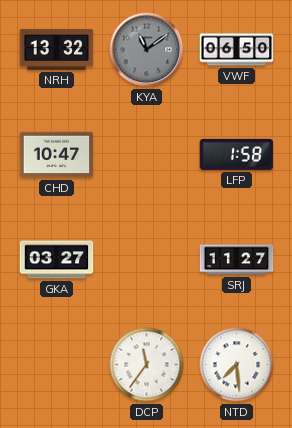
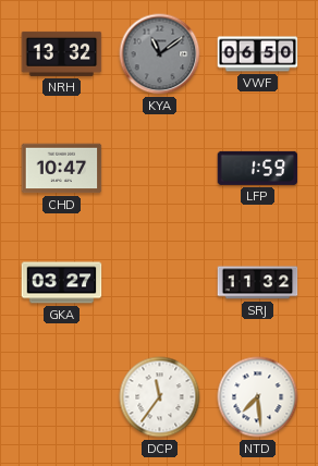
LFP: 1:58 -> 1:59
SRJ: 11:27 -> 11:32
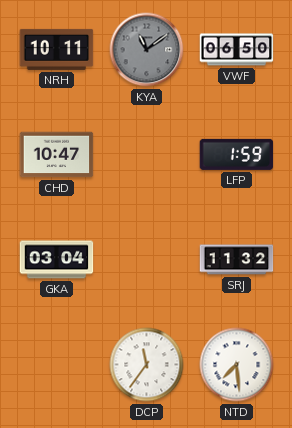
NRH: 13:32 -> 10:11
GKA: 03:27 -> 03:04
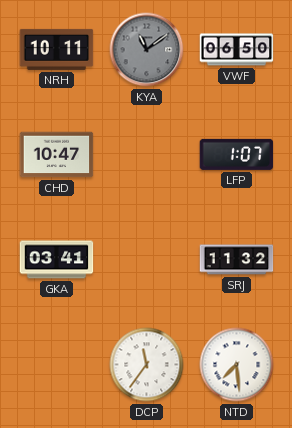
LFP: 1:59 -> 1:07
GKA: 03:04 -> 03:41
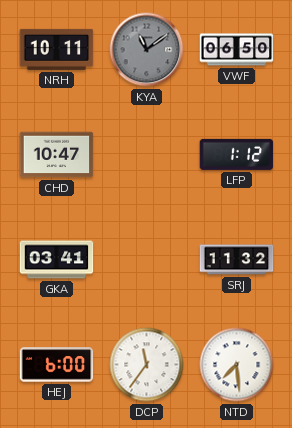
LFP: 1:07 -> 1:12
HEJ: none -> 6:00
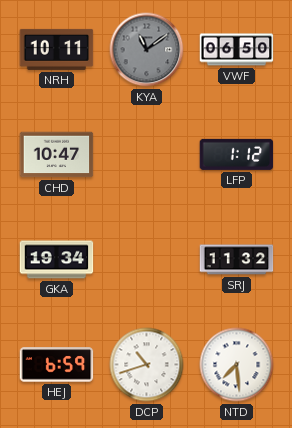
GKA: 03:41 -> 19:34
HEJ: 6:00 -> 6:59
DCP: 11:36 -> 10:42
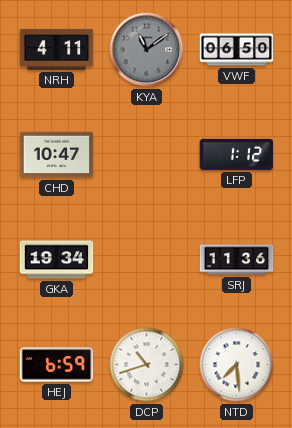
NRH: 10:11 -> 4:11
SRJ: 11:32 -> 11:36
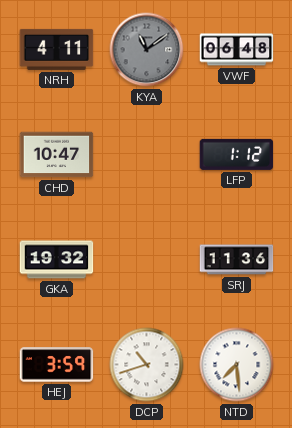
VWF: 06:50 -> 06:48
GKA: 19:34 -> 19:32
HEJ: 6:59 -> 3:59
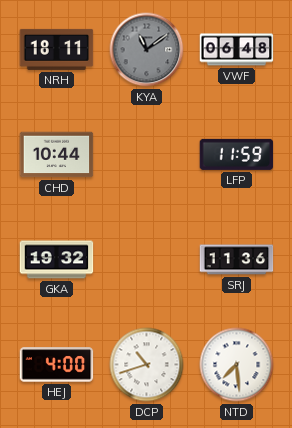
NRH: 4:11 -> 18:11
CHD: 10:47 -> 10:44
LFP: 1:12 -> 11:59
HEJ: 3:59 -> 4:00
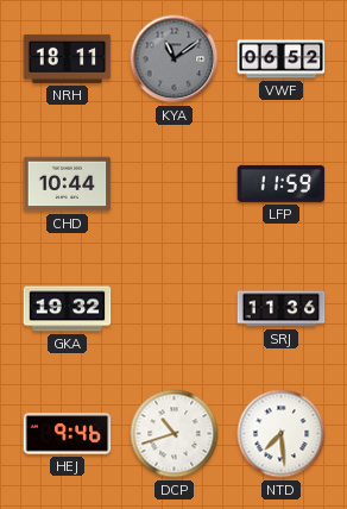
VWF: 06:48 -> 06:52
HEJ: 4:00 -> 9:46
